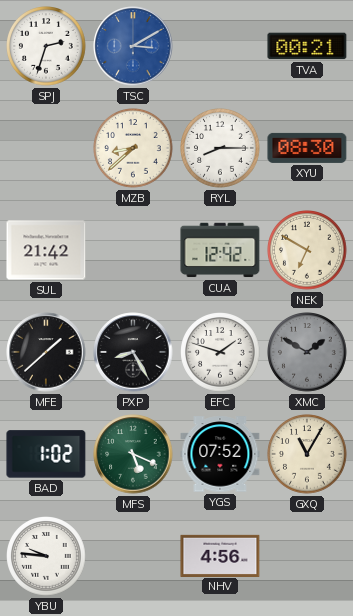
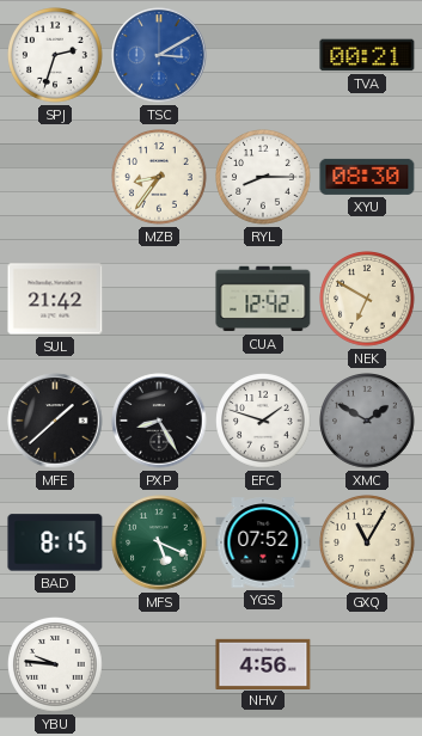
MZB: 8:38 -> 8:36
BAD: 1:02 -> 8:15
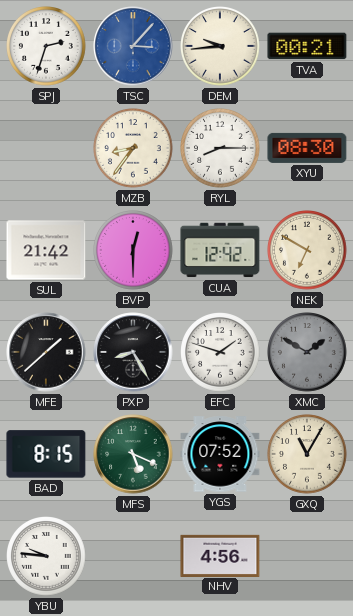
TSC: 3:10 -> 3:07
DEM: none -> 9:44
BVP: none -> 12:30
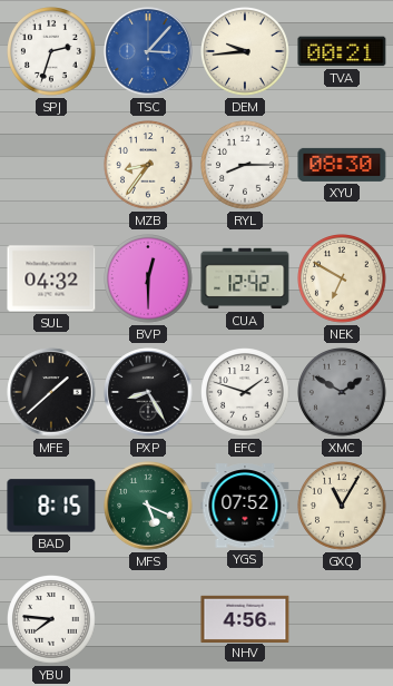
SUL: 21:42 -> 04:32
YBU: 9:46 -> 7:46
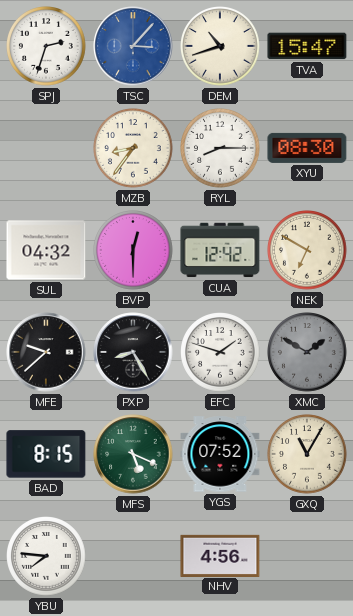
DEM: 9:44 -> 10:42
TVA: 00:21 -> 15:47
MFE: 1:38 -> 9:38
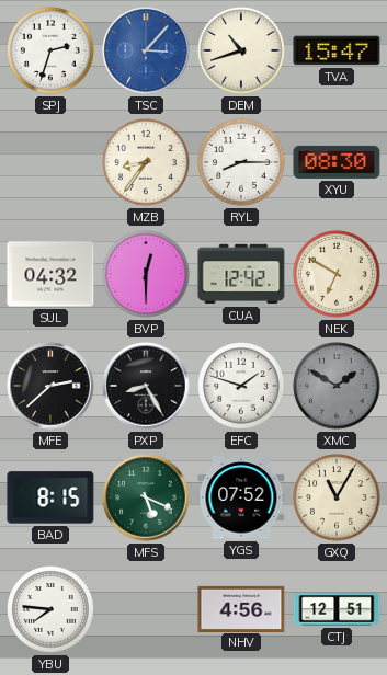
MFE: 9:38 -> 2:38
CTJ: none -> 12:51
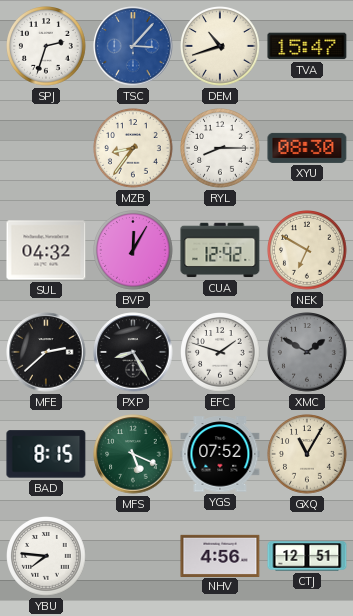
BVP: 12:30 -> 12:05
